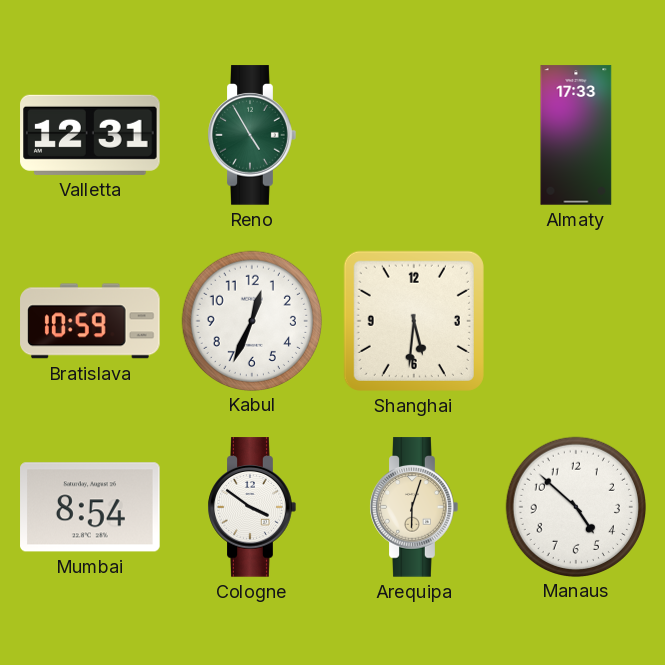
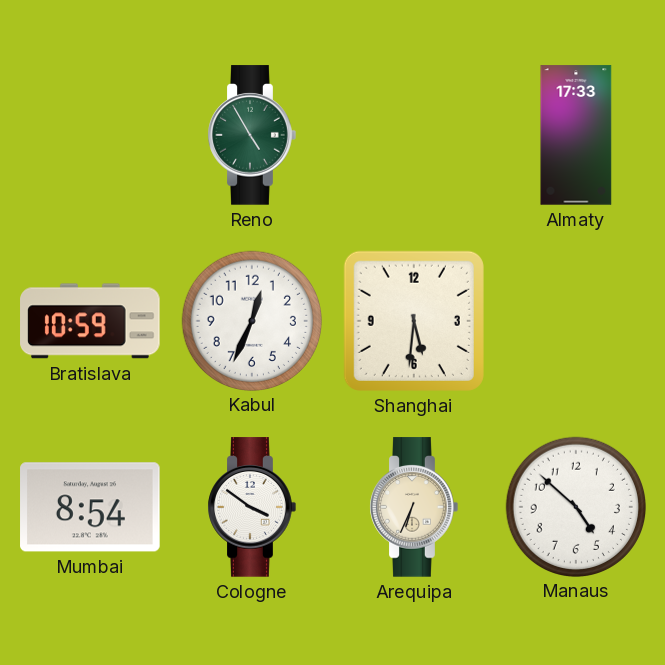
Valletta: 12:31 -> none
Arequipa: 6:03 -> 6:34
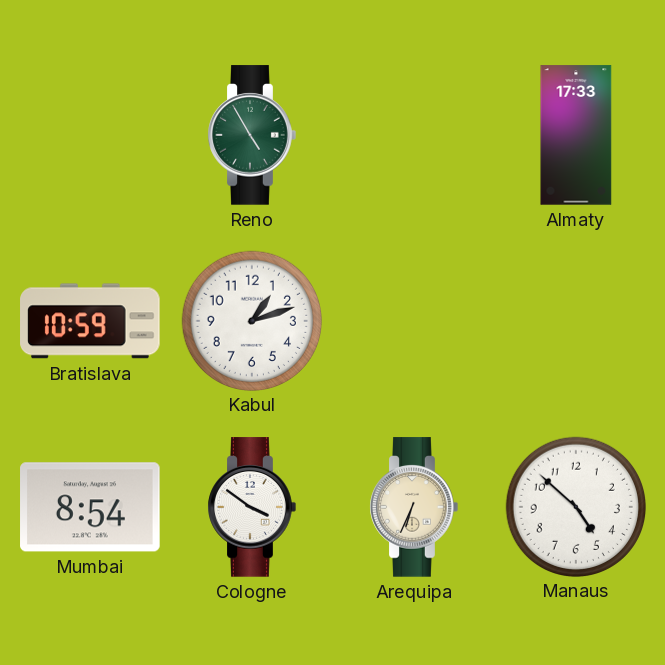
Kabul: 12:34 -> 1:12
Shanghai: 5:31 -> none
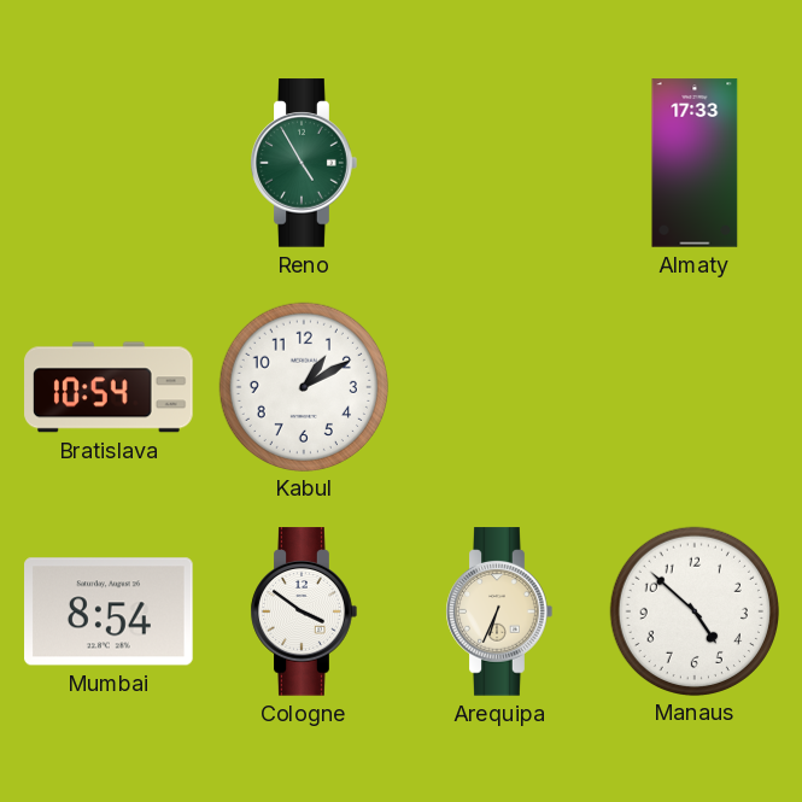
Bratislava: 10:59 -> 10:54
Kabul: 1:12 -> 1:10
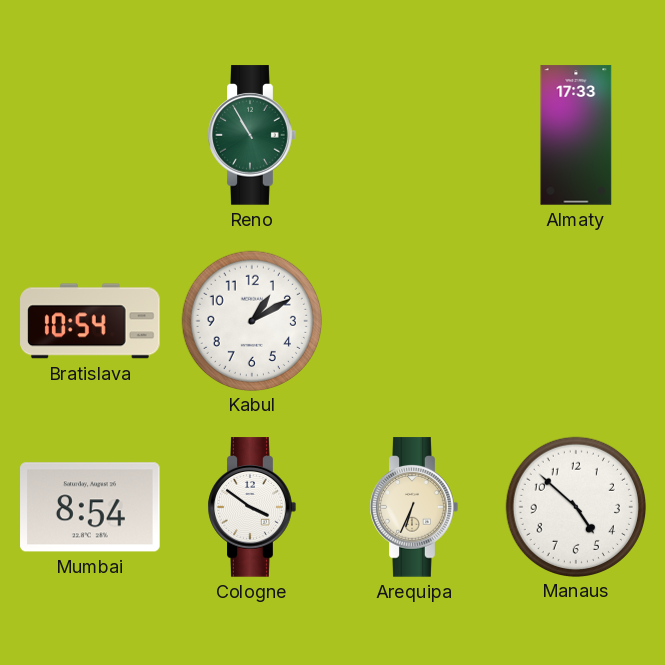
Reno: 4:55 -> 10:55
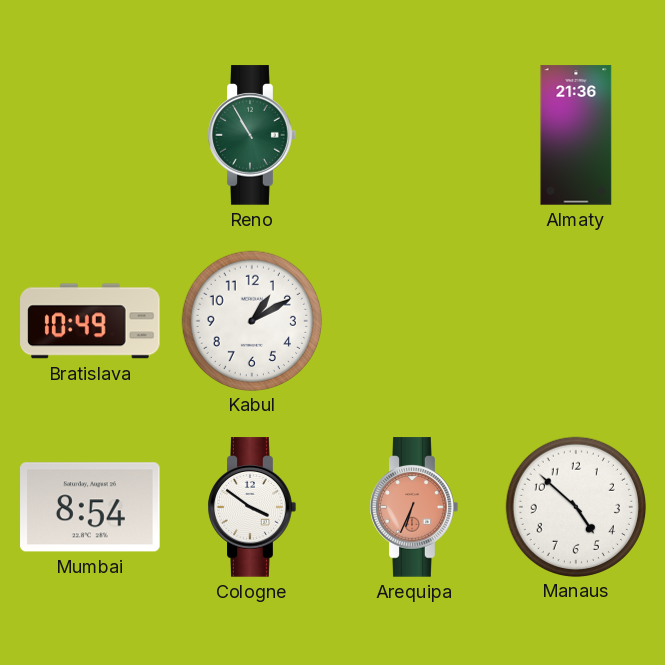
Almaty: 17:33 -> 21:36
Bratislava: 10:54 -> 10:49
Arequipa dial: cream -> salmon
